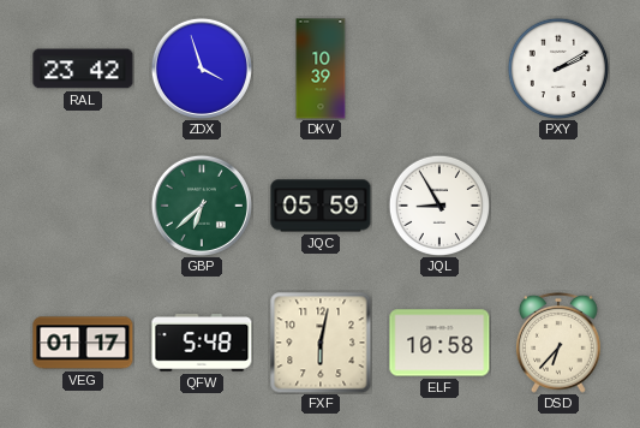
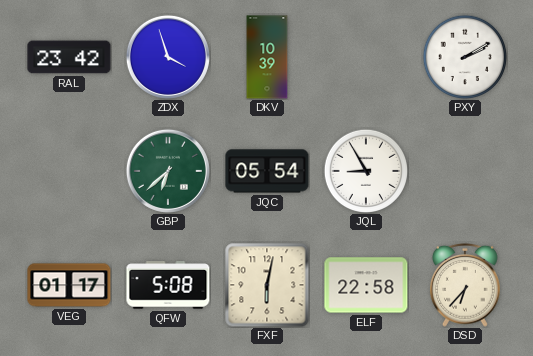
JQC: 05:59 -> 05:54
QFW: 5:48 -> 5:08
ELF: 10:58 -> 22:58
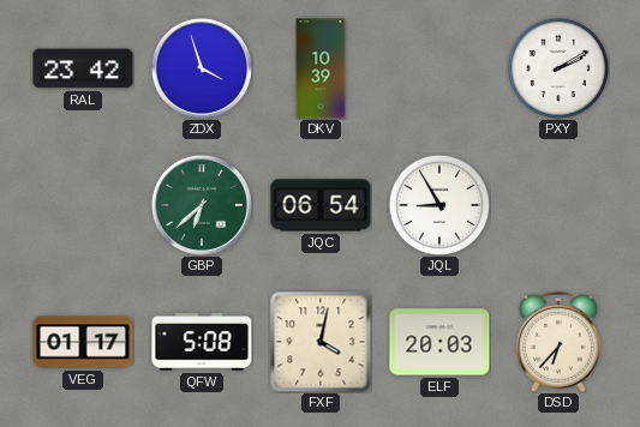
JQC: 05:54 -> 06:54
FXF: 6:02 -> 4:02
ELF: 22:58 -> 20:03
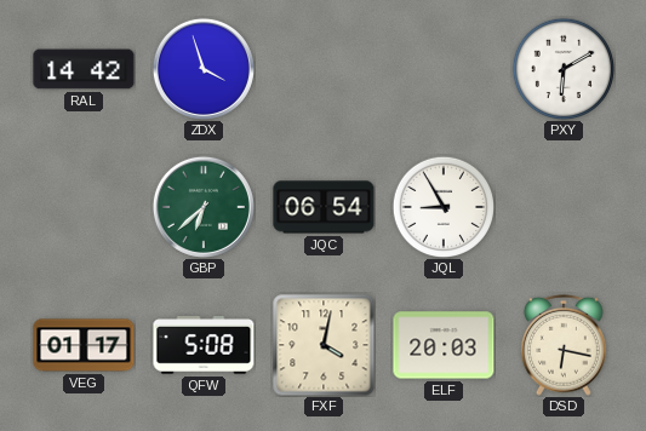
RAL: 23:42 -> 14:42
DKV: 10:39 -> none
PXY: 2:10 -> 6:10
DSD: 6:37 -> 6:17
